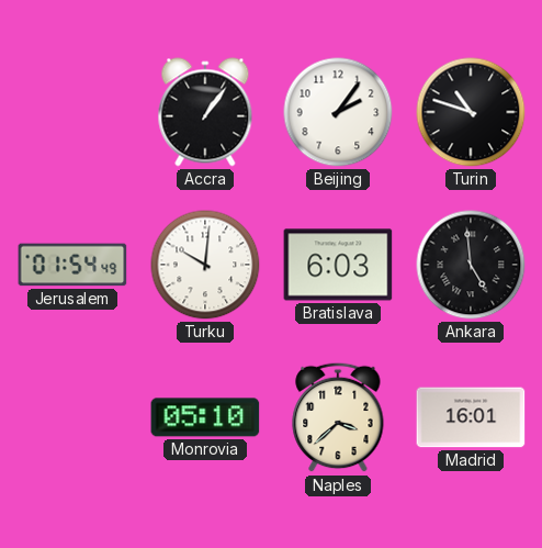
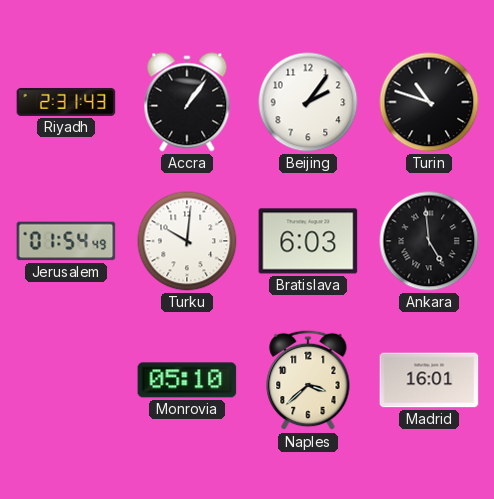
Riyadh: none -> 2:31
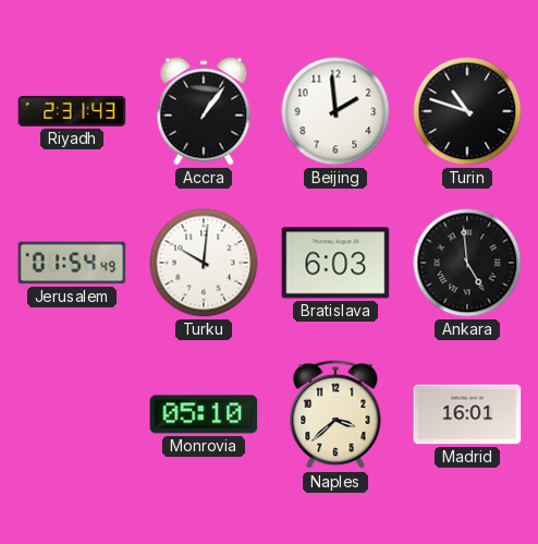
Beijing: 2:06 -> 1:59
